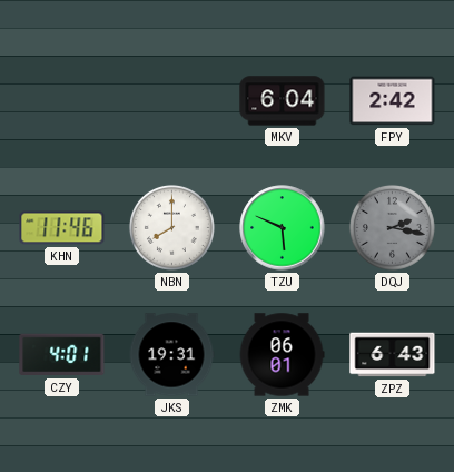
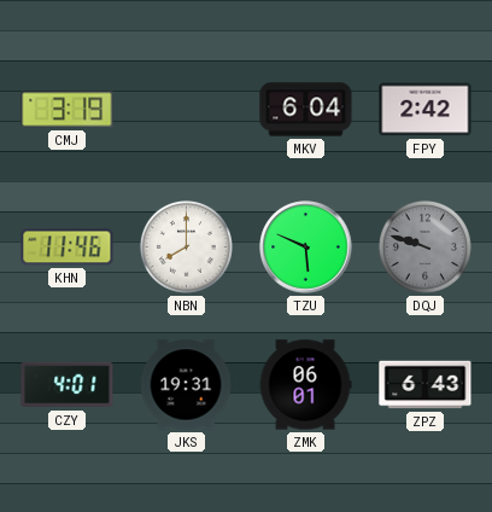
CMJ: none -> 3:19
DQJ: 2:17 -> 9:48
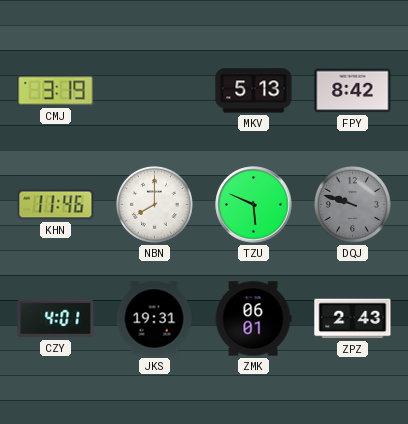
MKV: 6:04 -> 5:13
FPY: 2:42 -> 8:42
ZPZ: 6:43 -> 2:43
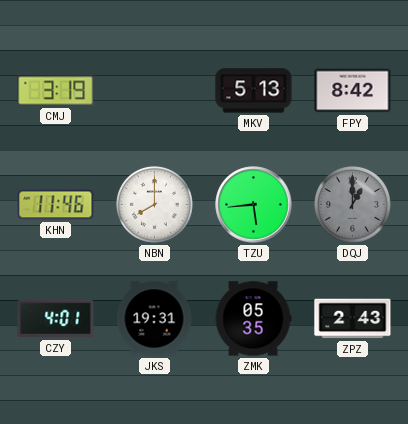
TZU: 5:49 -> 5:44
DQJ: 9:48 -> 1:00
ZMK: 06:01 -> 05:35
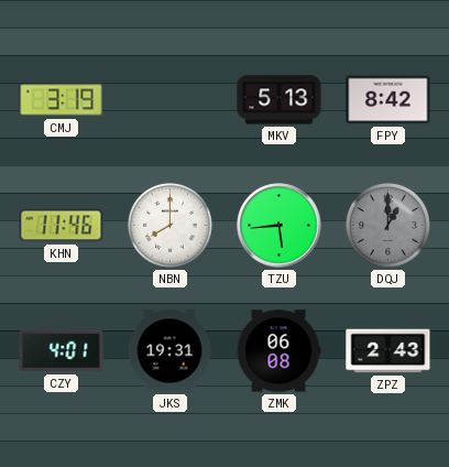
ZMK: 05:35 -> 06:08
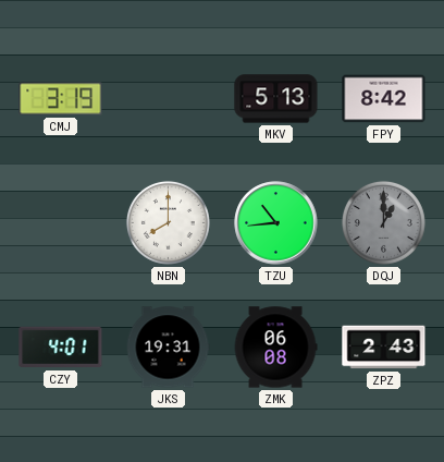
KHN: 11:46 -> none
TZU: 5:44 -> 10:44
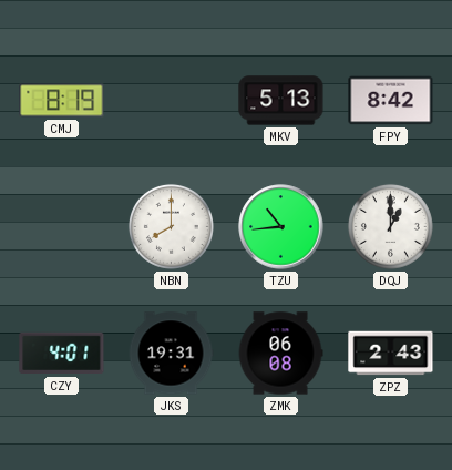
CMJ: 3:19 -> 8:19
DQJ dial: grey -> white
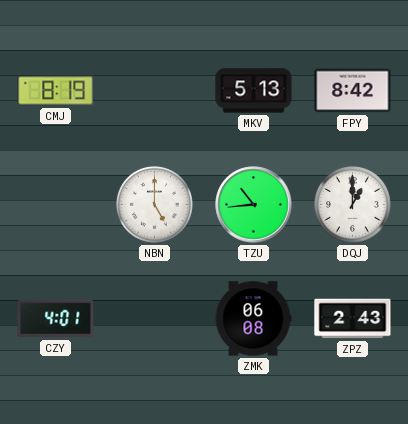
NBN: 8:00 -> 5:00
JKS: 19:31 -> none
